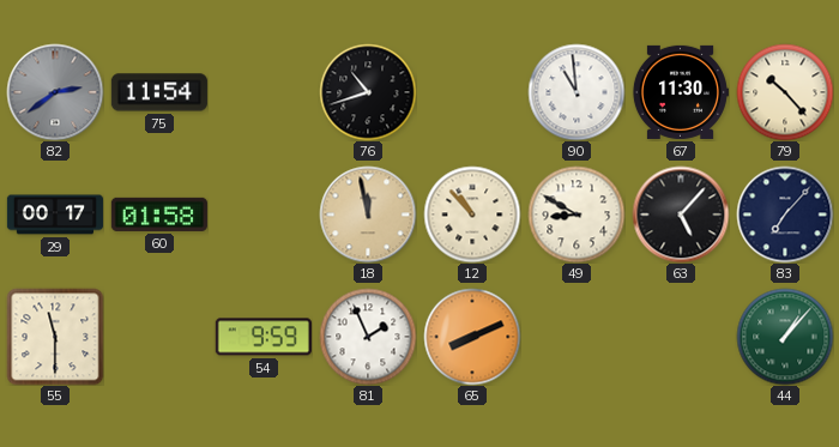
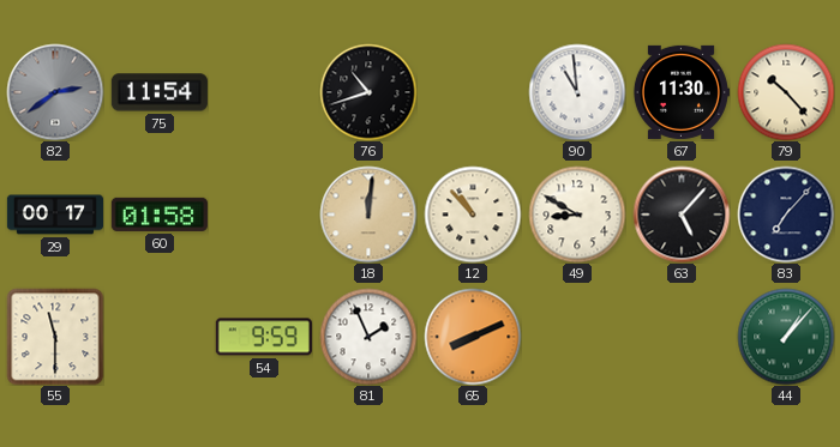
18: 11:58 -> 12:01
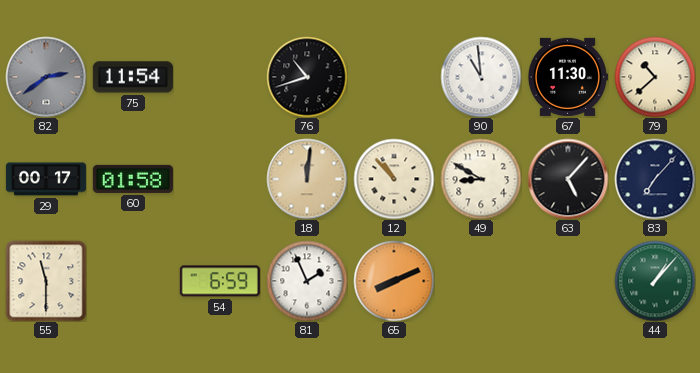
79: 10:23 -> 10:38
54: 9:59 -> 6:59
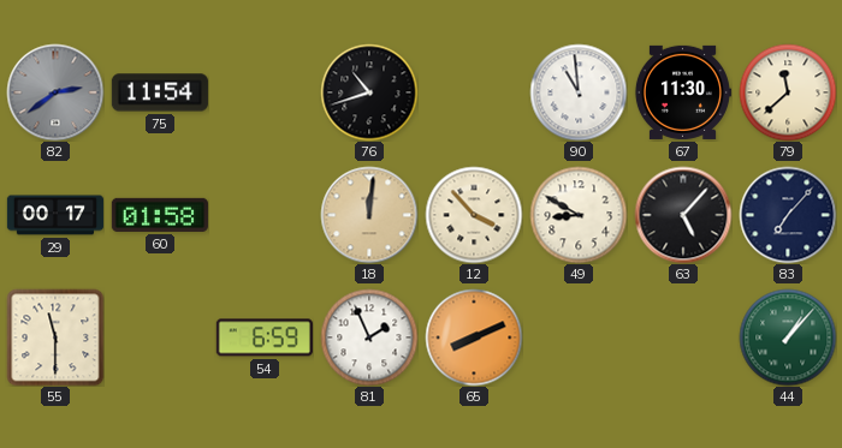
79: 10:38 -> 11:38
12: 10:53 -> 3:53
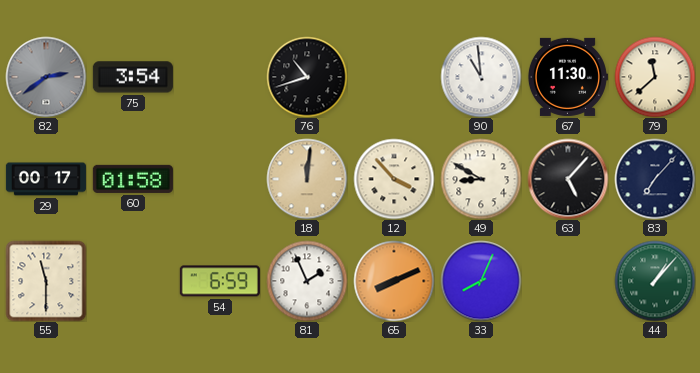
75: 11:54 -> 3:54
33: none -> 8:04
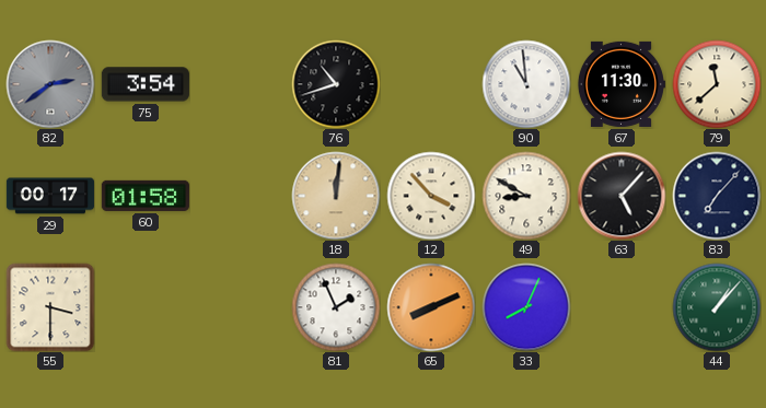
55: 11:30 -> 3:30
54: 6:59 -> none
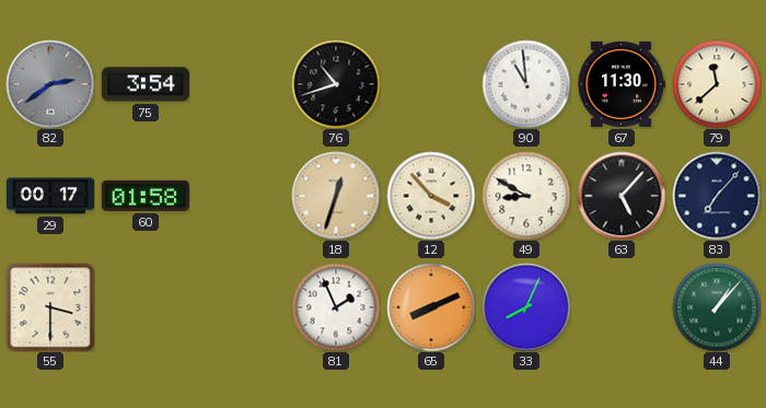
18: 12:01 -> 12:33
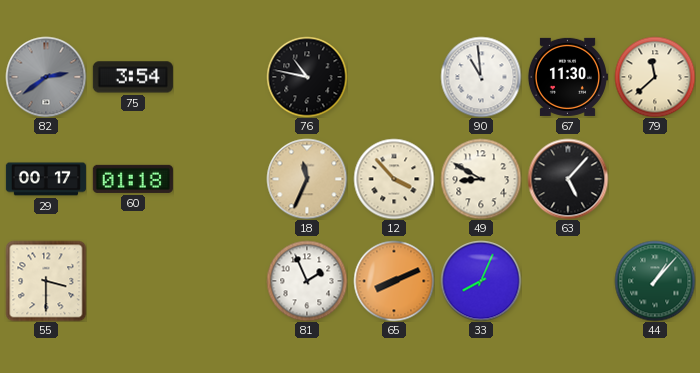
76: 10:42 -> 10:47
60: 01:58 -> 01:18
18: 12:33 -> 11:34
83: 7:07 -> none
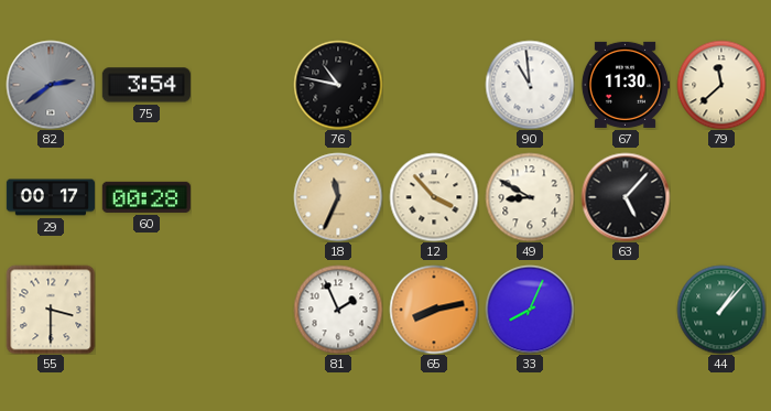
60: 01:18 -> 00:28
65: 8:11 -> 8:13
